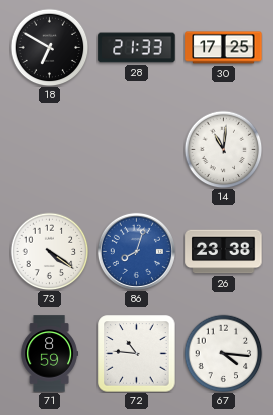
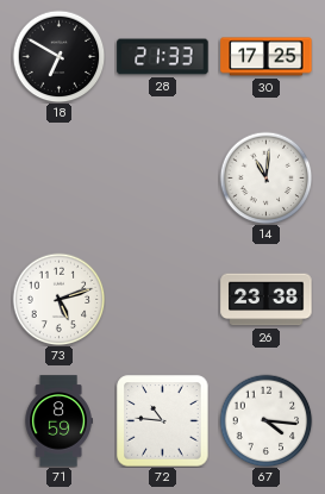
73: 4:21 -> 5:12
86: 8:03 -> none
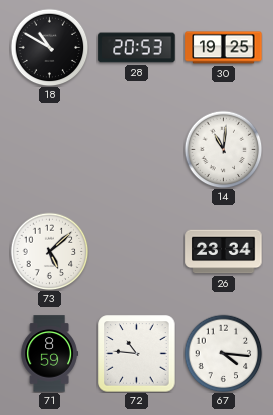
18: 6:50 -> 10:50
28: 21:33 -> 20:53
30: 17:25 -> 19:25
73: 5:12 -> 5:08
26: 23:38 -> 23:34
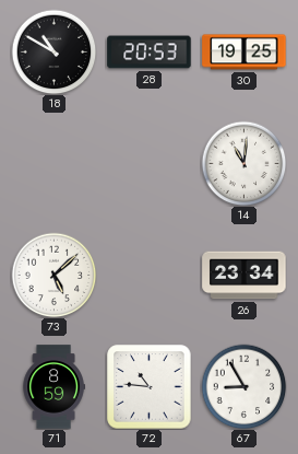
67: 4:16 -> 8:55
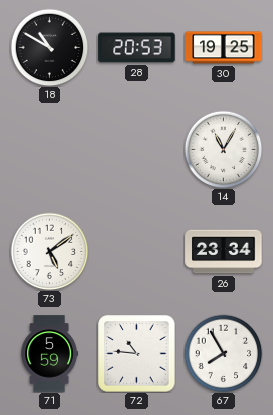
14: 11:01 -> 11:05
73: 5:08 -> 5:09
71: 8:59 -> 5:59
67: 8:55 -> 7:55
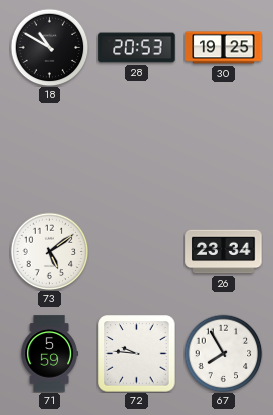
14: 11:05 -> none
72: 10:46 -> 9:46
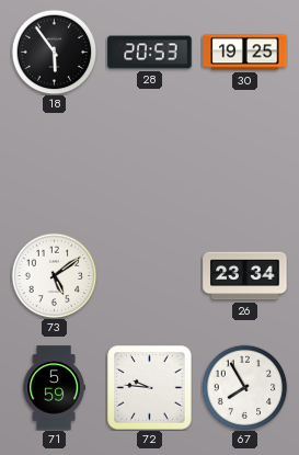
18: 10:50 -> 5:54
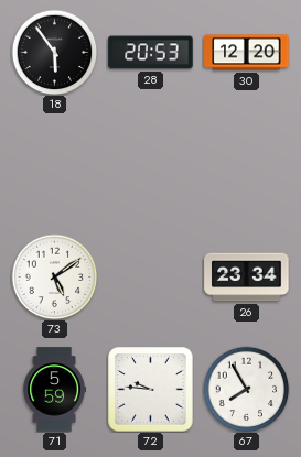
30: 19:25 -> 12:20
